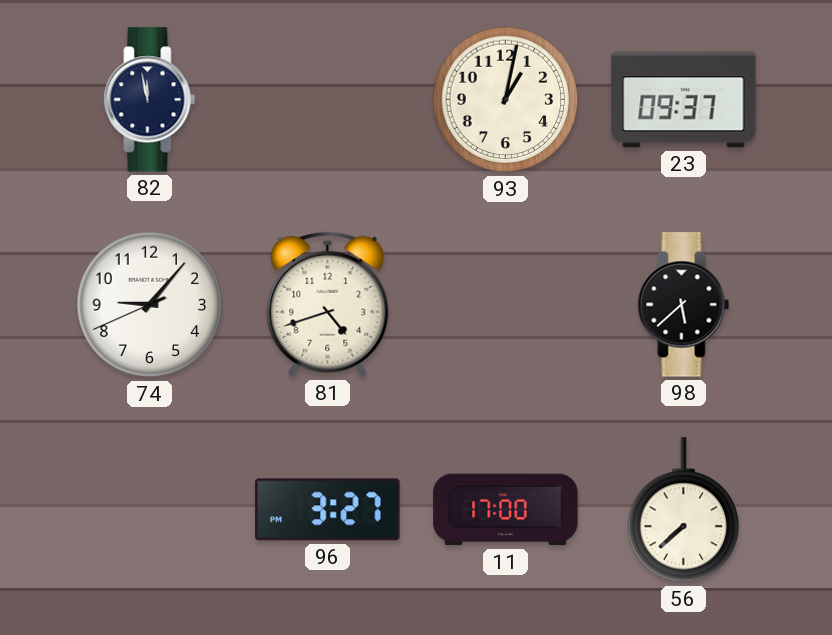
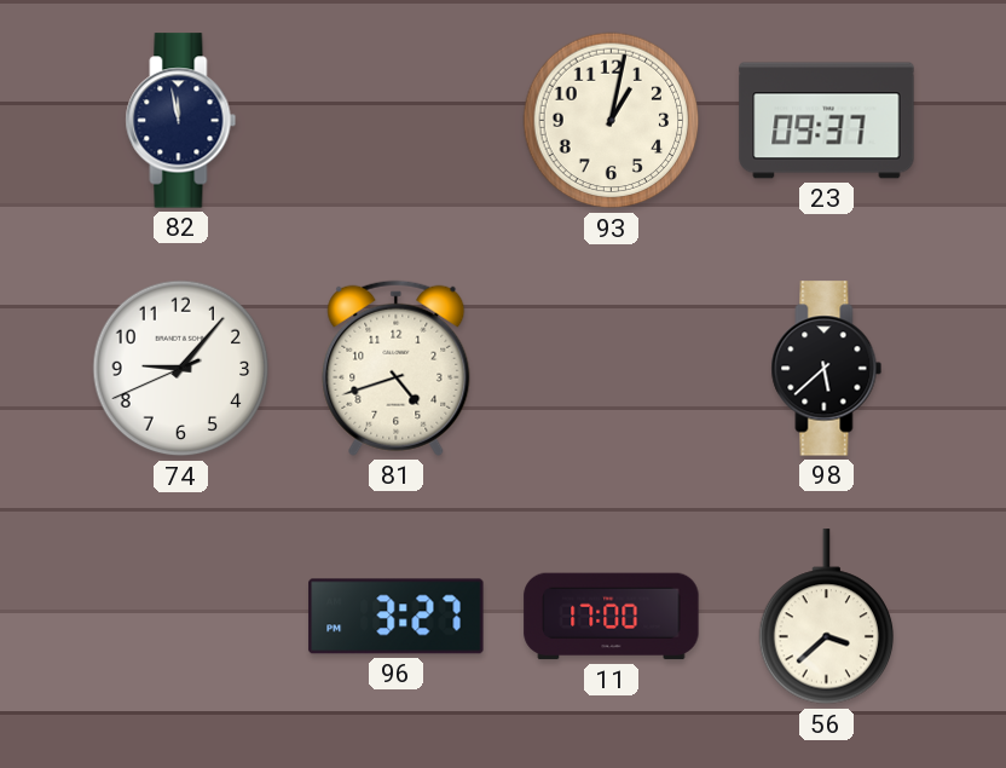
56: 7:38 -> 3:38
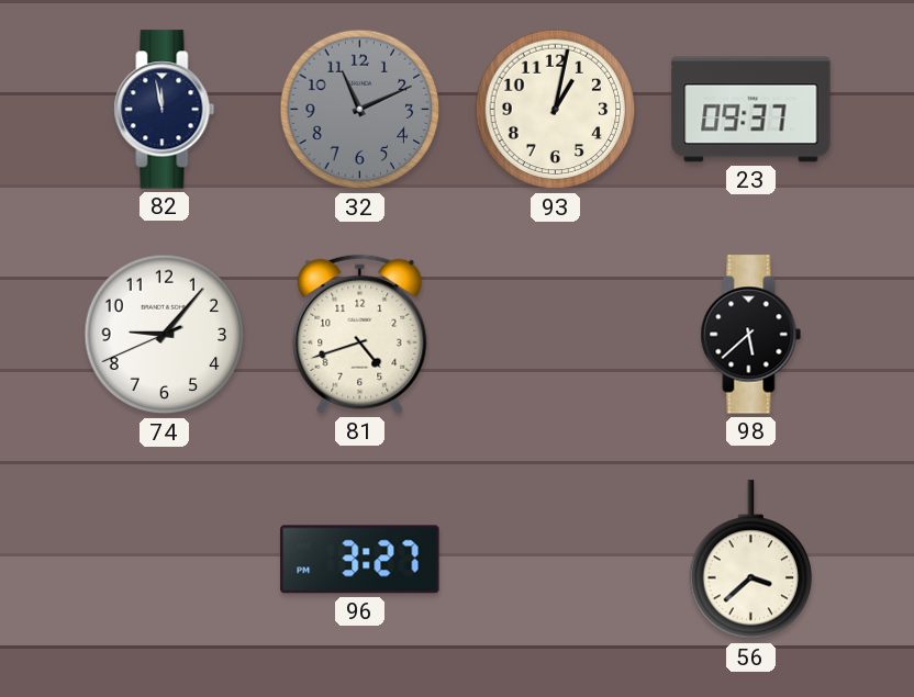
32: none -> 11:11
11: 17:00 -> none
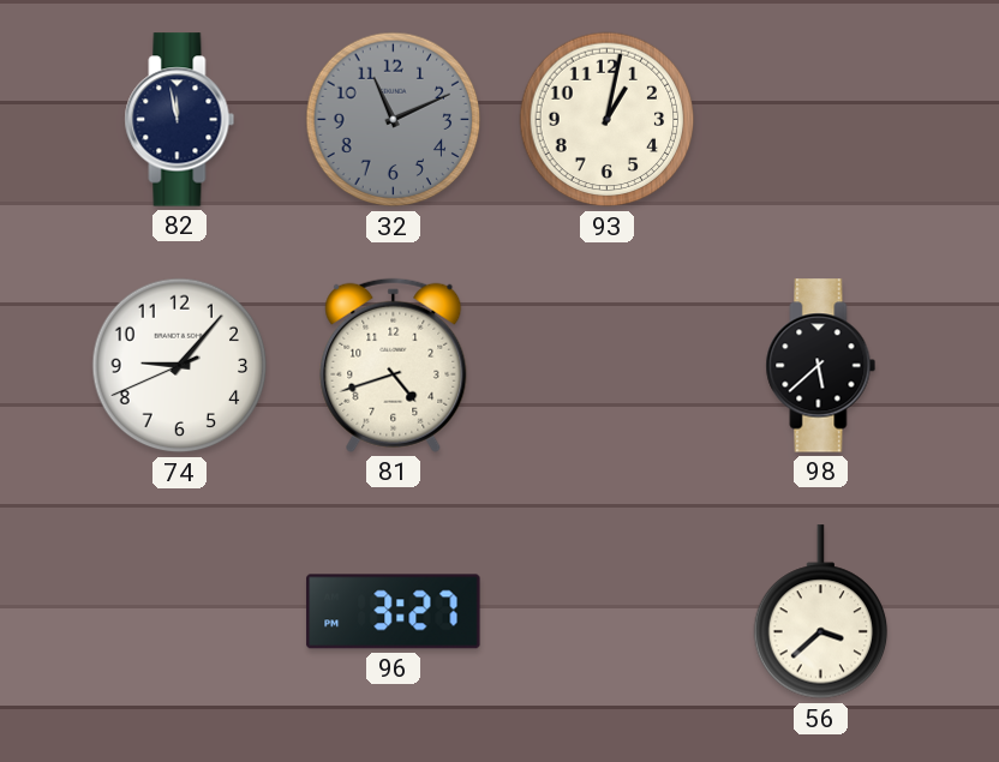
23: 09:37 -> none
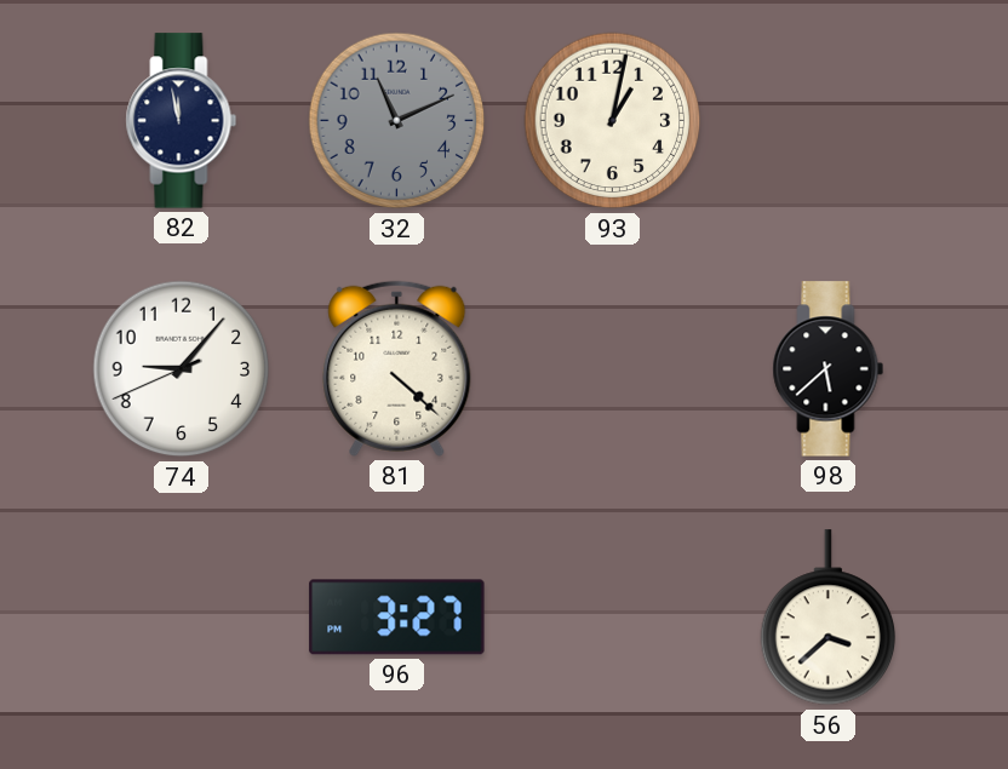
81: 4:42 -> 4:22
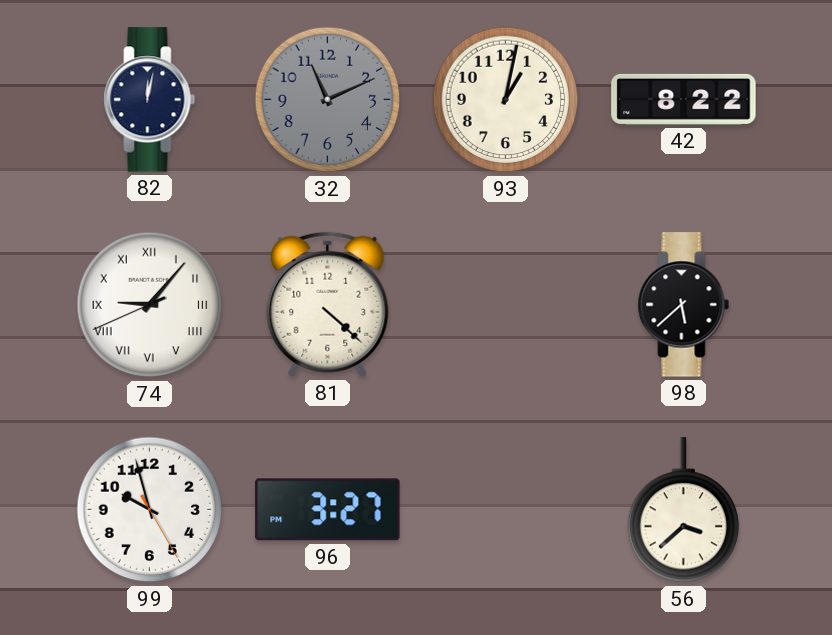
82: 11:58 -> 12:02
42: none -> 8:22
74 numerals: Arabic -> Roman
99: none -> 9:57
